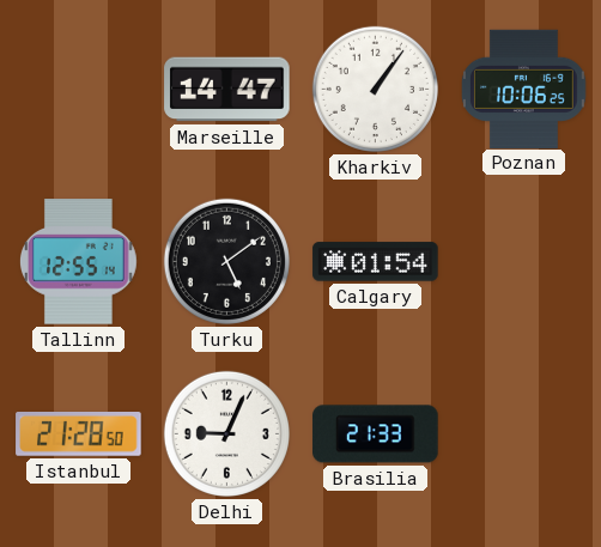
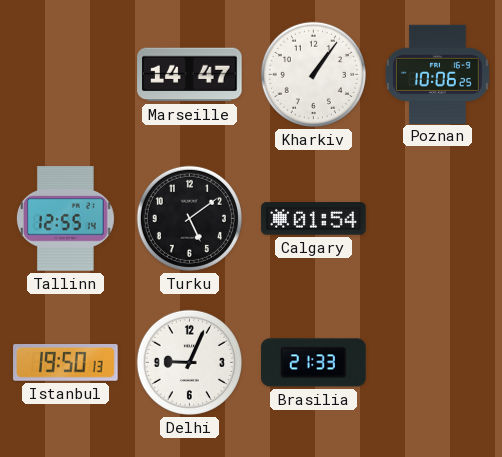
Istanbul: 21:28 -> 19:50
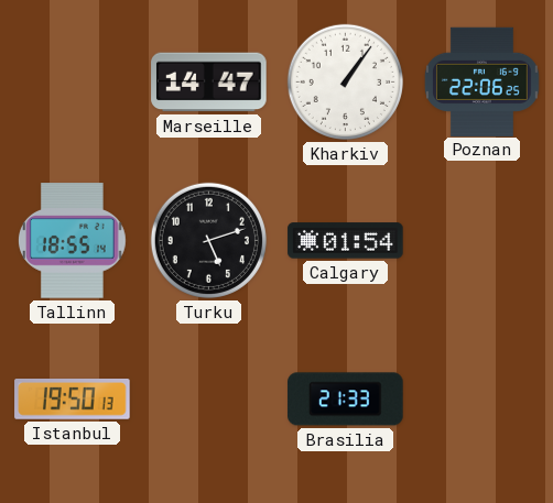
Poznan: 10:06 -> 22:06
Tallinn: 12:55 -> 18:55
Turku: 5:09 -> 5:12
Delhi: 9:04 -> none
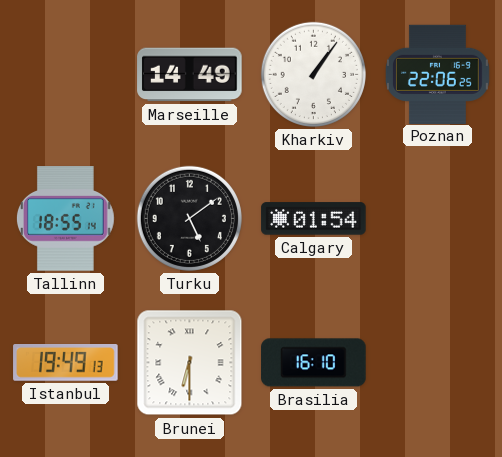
Marseille: 14:47 -> 14:49
Turku: 5:12 -> 5:09
Istanbul: 19:50 -> 19:49
Brunei: none -> 6:30
Brasilia: 21:33 -> 16:10
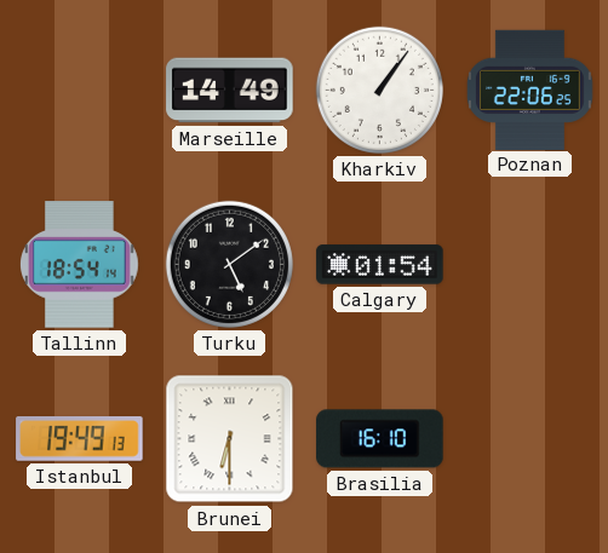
Tallinn: 18:55 -> 18:54
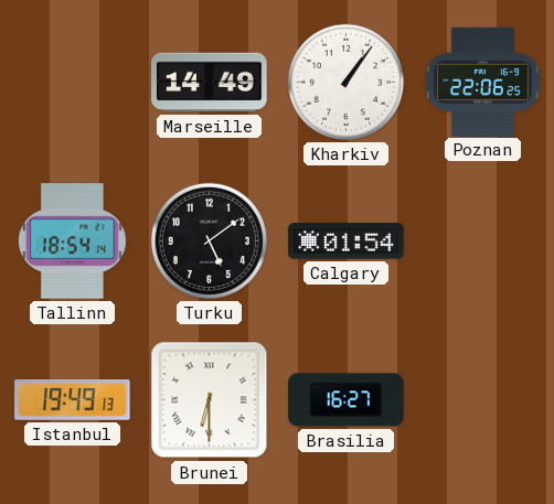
Brasilia: 16:10 -> 16:27
